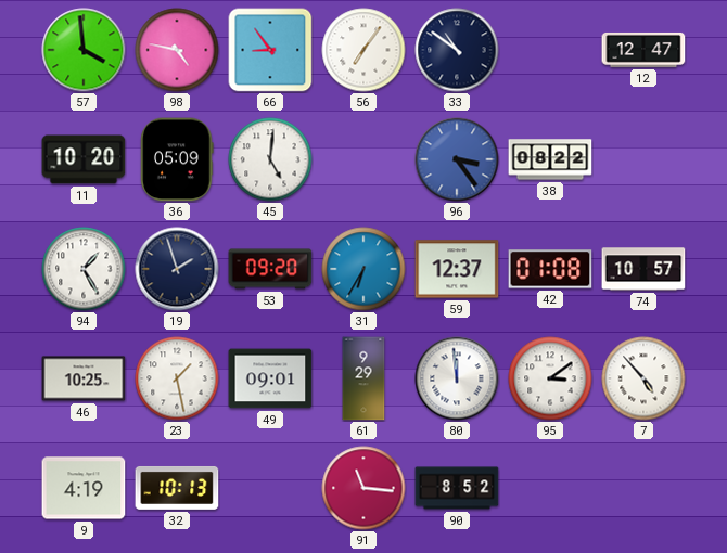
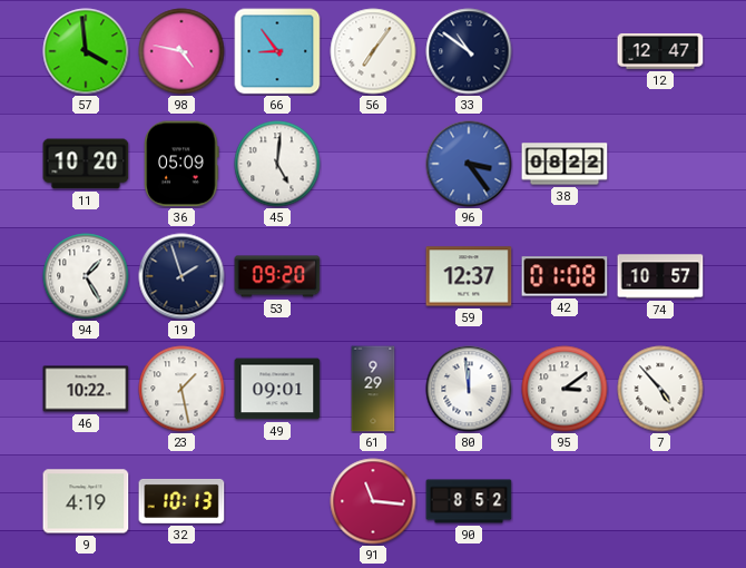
31: 6:35 -> none
46: 10:25 -> 10:22
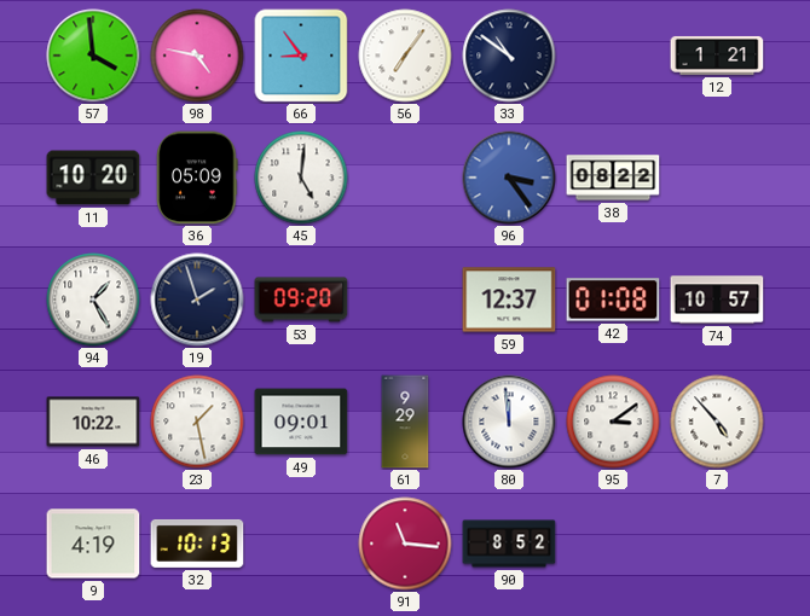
12: 12:47 -> 1:21
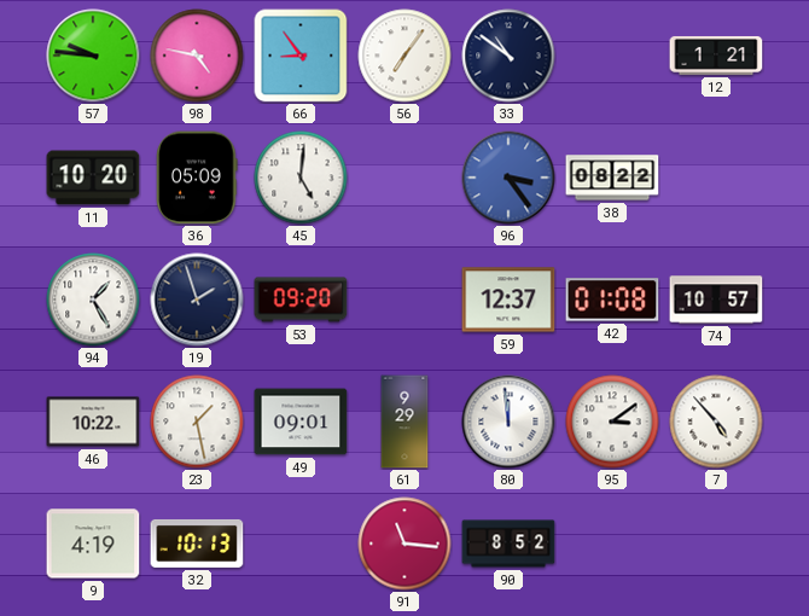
57: 3:59 -> 9:46
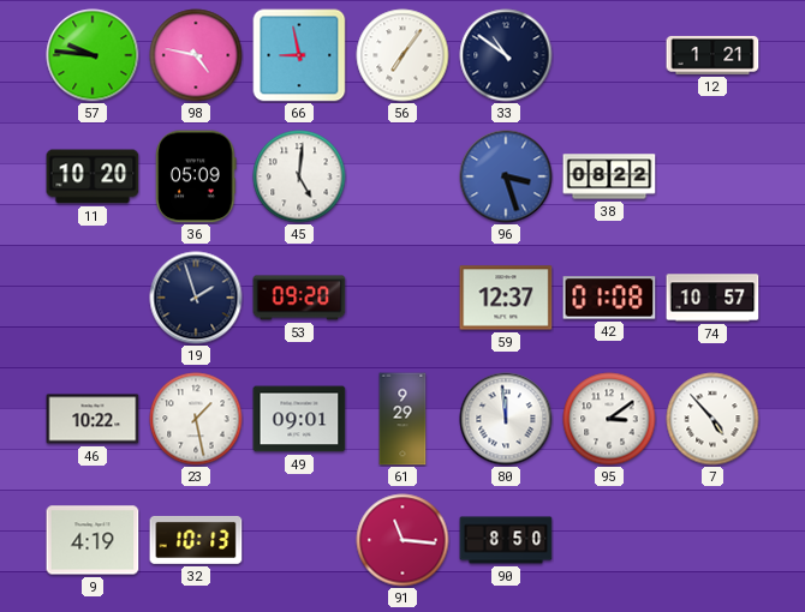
66: 8:54 -> 8:58
96: 3:24 -> 3:27
94: 1:25 -> none
90: 8:52 -> 8:50
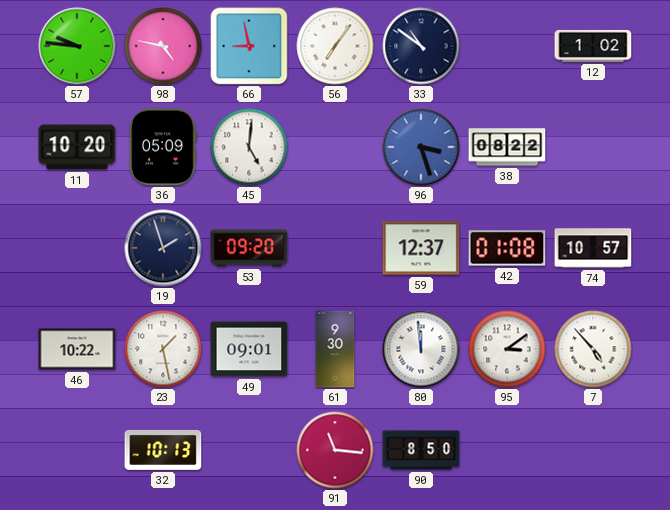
12: 1:21 -> 1:02
61: 9:29 -> 9:30
9: 4:19 -> none
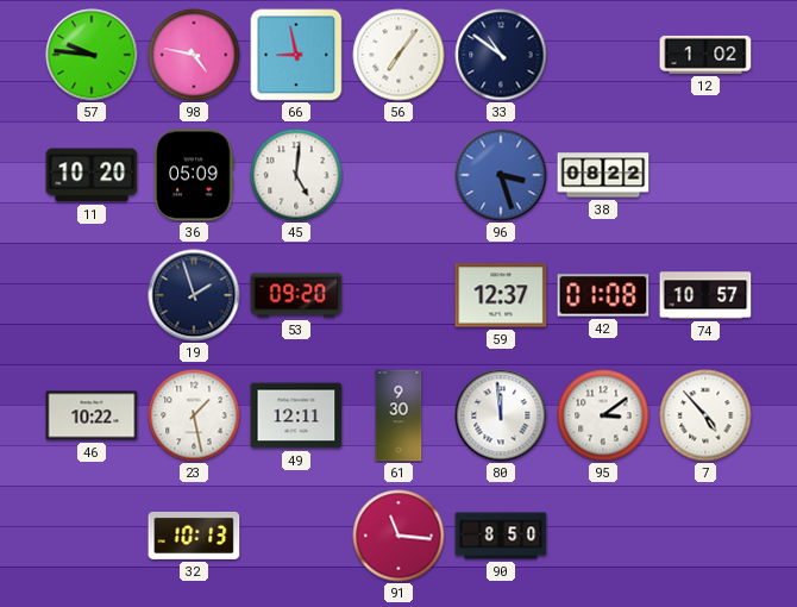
49: 09:01 -> 12:11
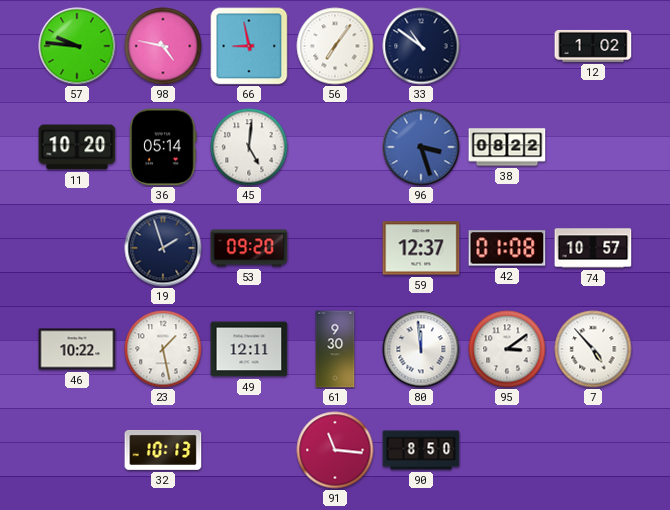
36: 05:09 -> 05:14
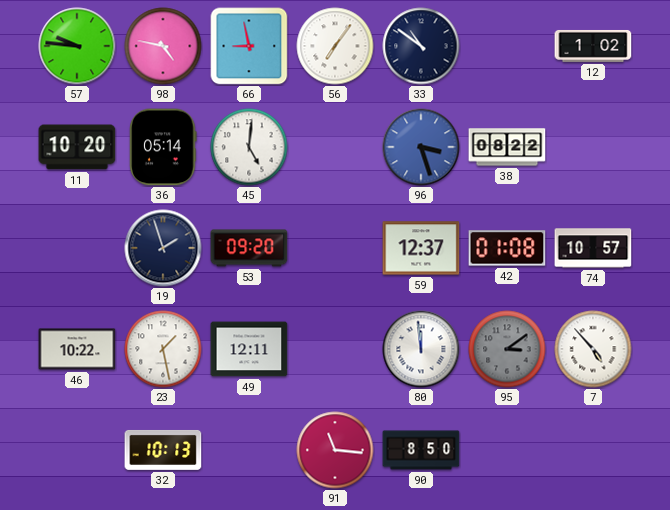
61: 9:30 -> none
95 dial: white -> grey
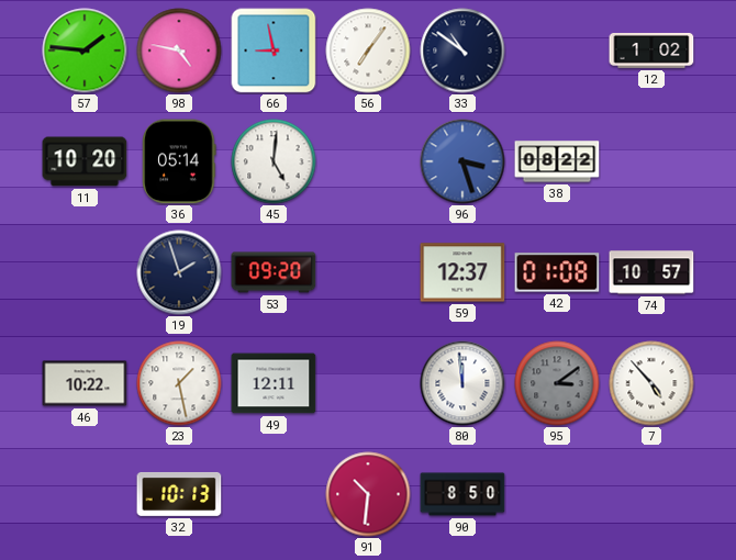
57: 9:46 -> 1:46
91: 11:16 -> 10:31
